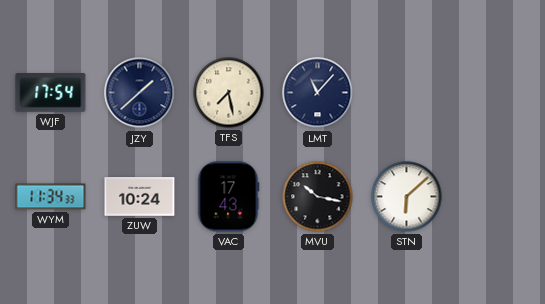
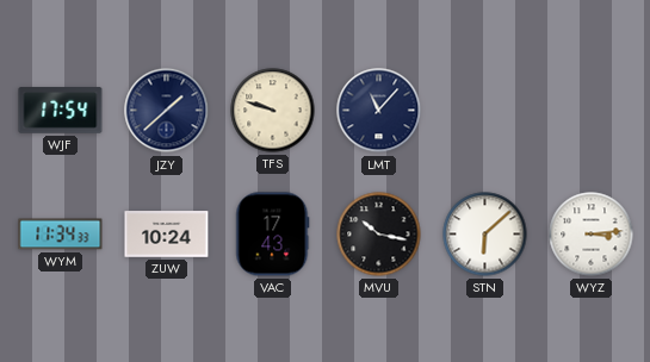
TFS: 7:28 -> 9:48
WYZ: none -> 3:14
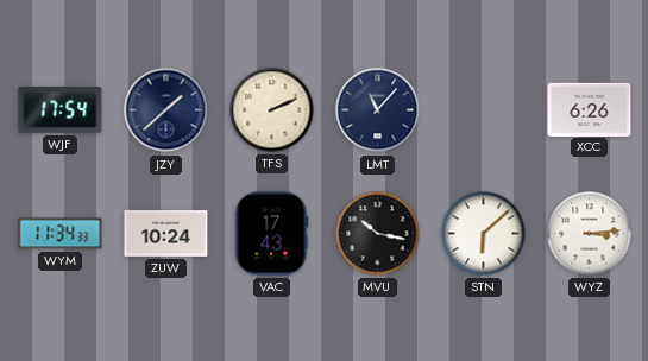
TFS: 9:48 -> 2:11
XCC: none -> 6:26
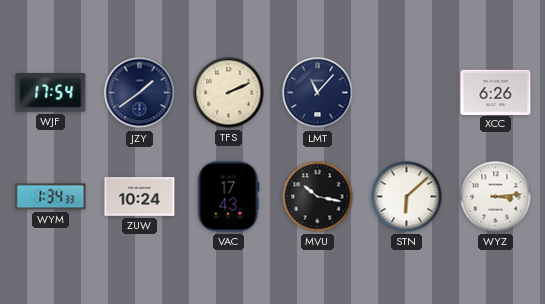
JZY: 1:38 -> 1:39
WYM: 11:34 -> 1:34
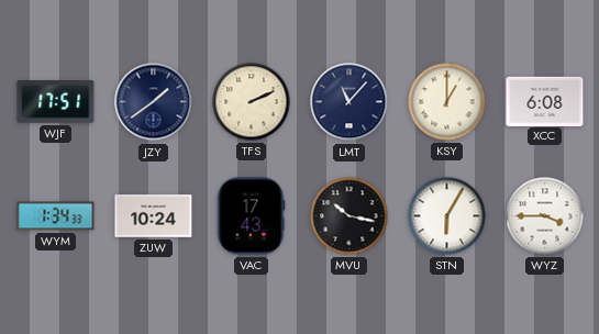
WJF: 17:54 -> 17:51
KSY: none -> 1:00
XCC: 6:26 -> 6:08
STN: 6:08 -> 6:05
WYZ: 3:14 -> 3:45
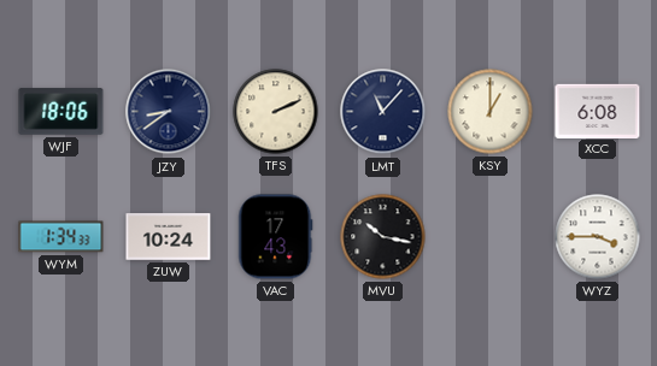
WJF: 17:51 -> 18:06
JZY: 1:39 -> 8:39
STN: 6:05 -> none
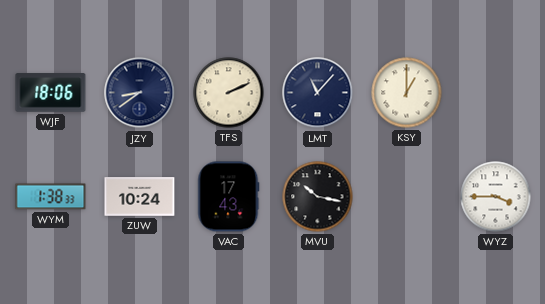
XCC: 6:08 -> none
WYM: 1:34 -> 1:38
